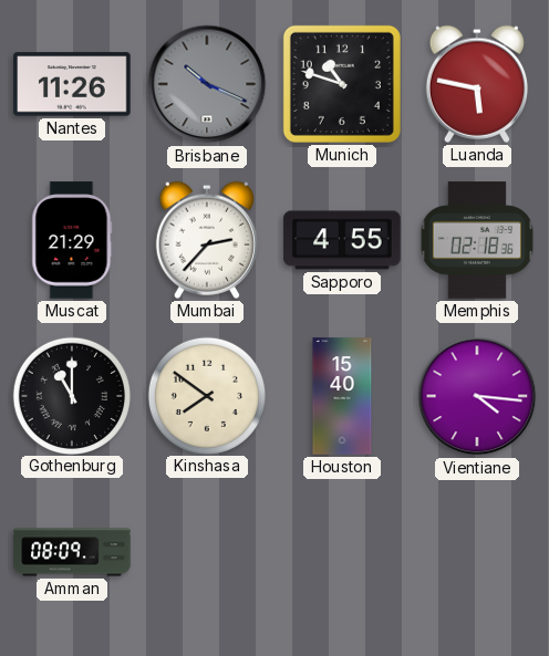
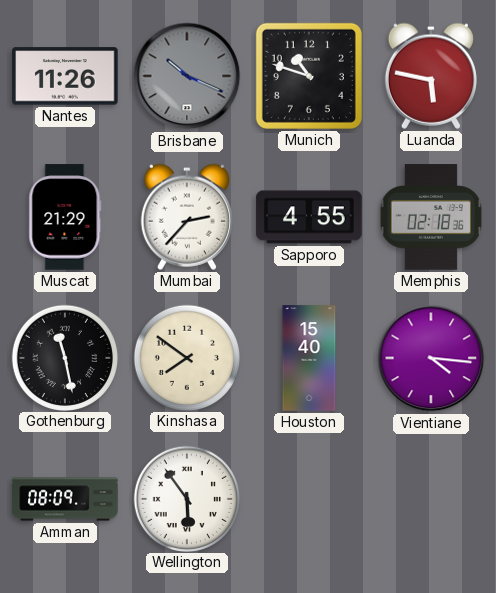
Gothenburg: 11:00 -> 11:28
Wellington: none -> 5:54
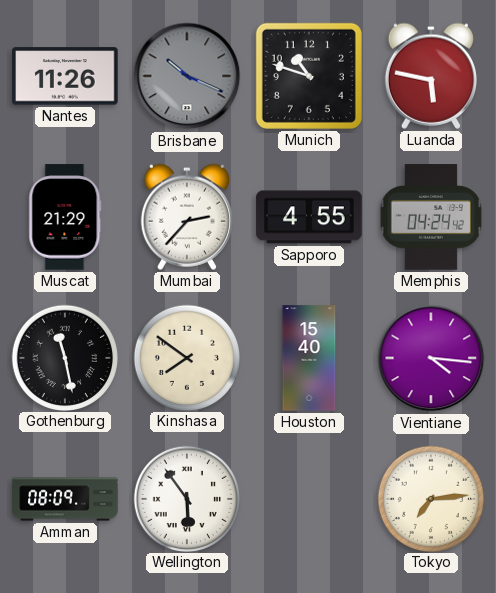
Memphis: 02:18 -> 04:24
Tokyo: none -> 7:14
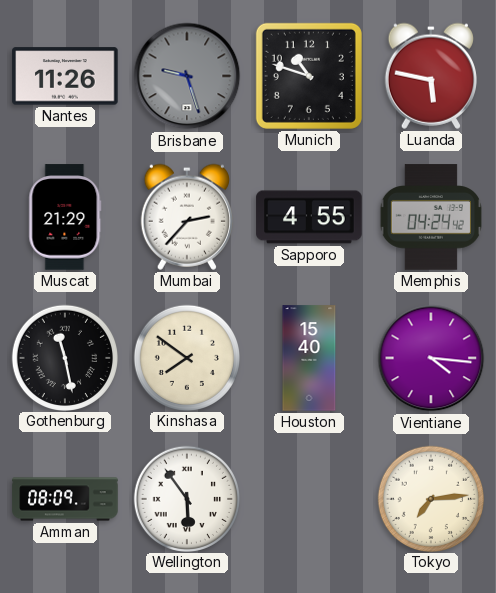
Brisbane: 10:19 -> 9:27
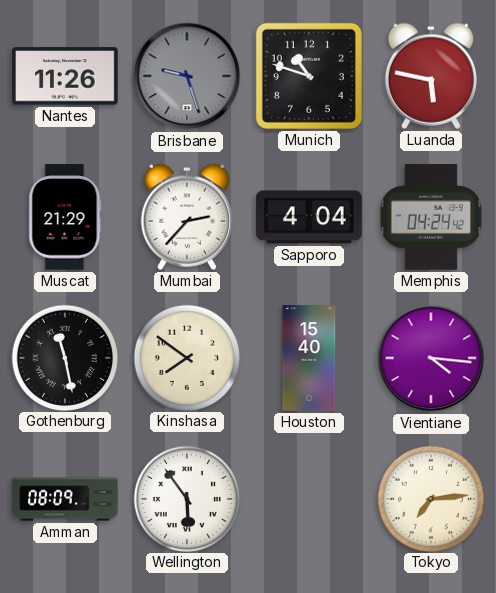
Sapporo: 4:55 -> 4:04
